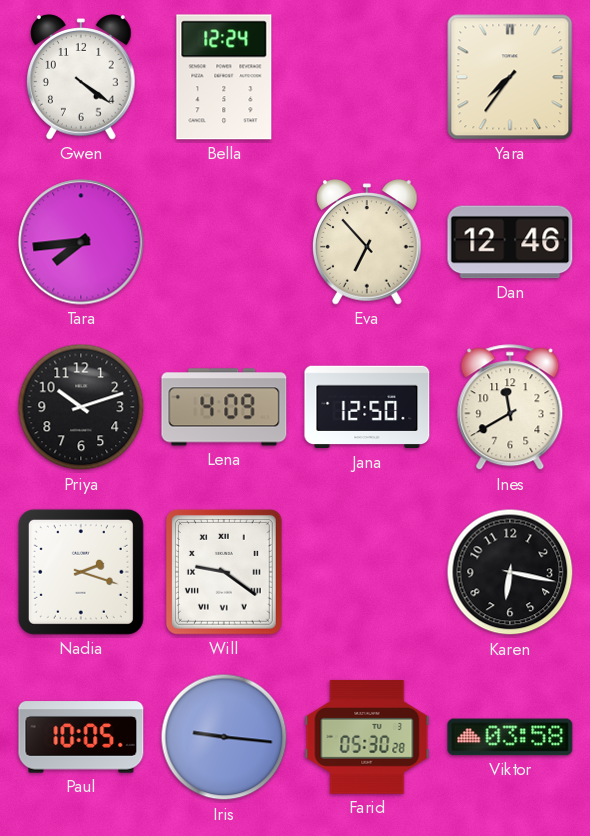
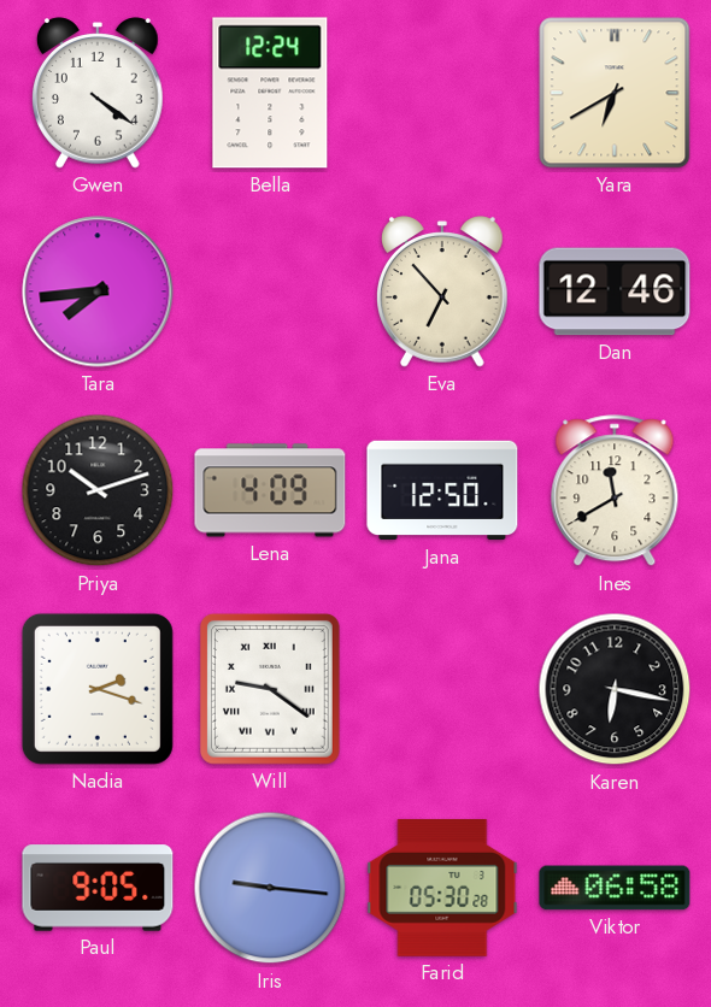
Yara: 7:36 -> 6:40
Paul: 10:05 -> 9:05
Viktor: 03:58 -> 06:58
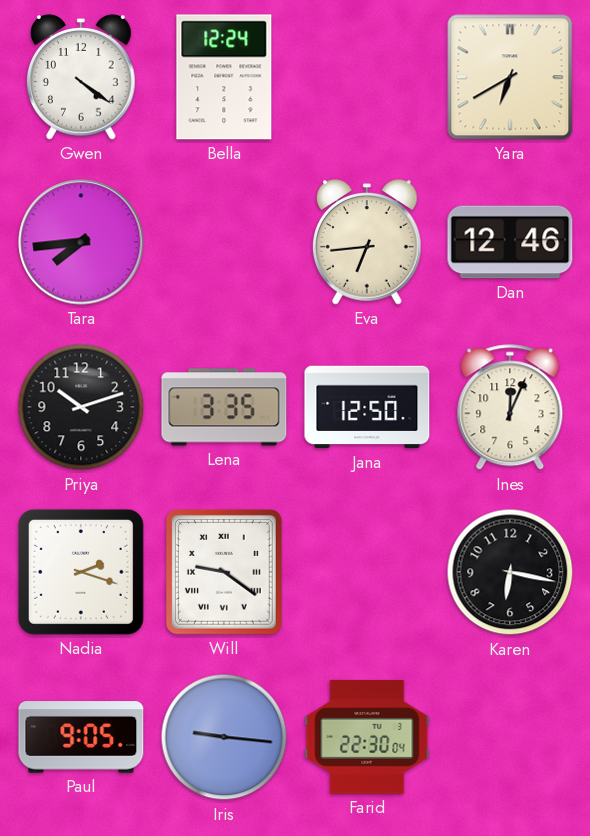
Eva: 6:53 -> 6:44
Lena: 4:09 -> 3:35
Ines: 11:40 -> 12:04
Farid: 05:30 -> 22:30
Viktor: 06:58 -> none
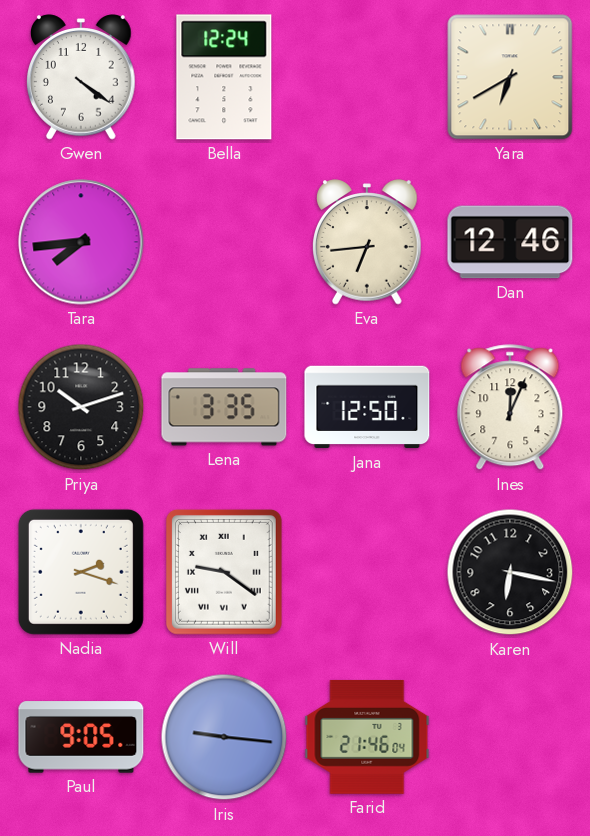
Farid: 22:30 -> 21:46
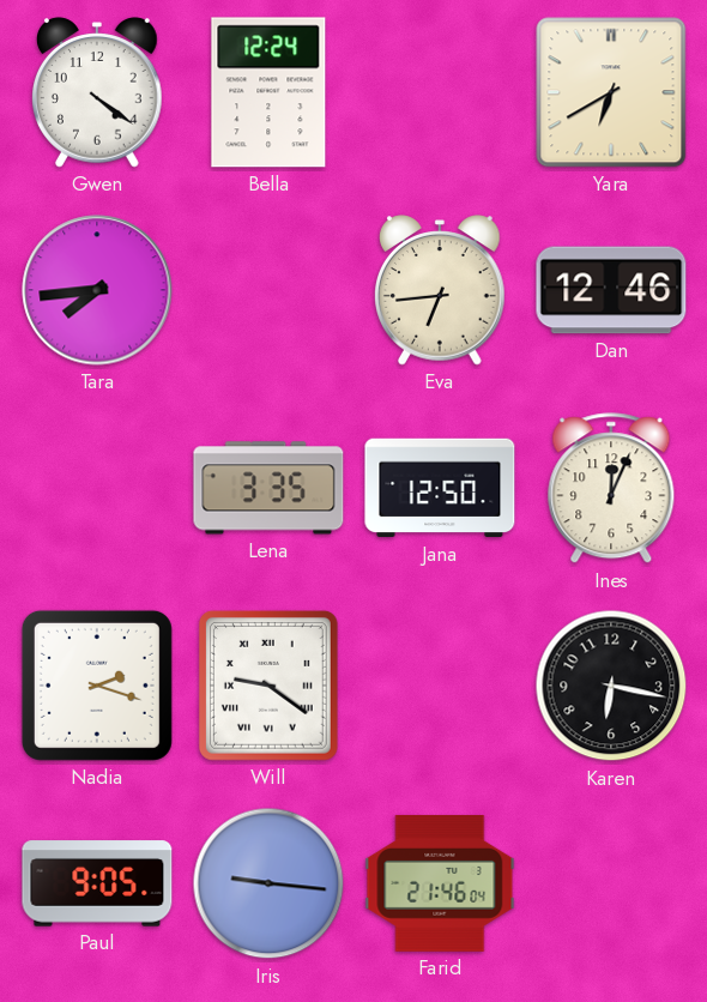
Priya: 10:12 -> none
